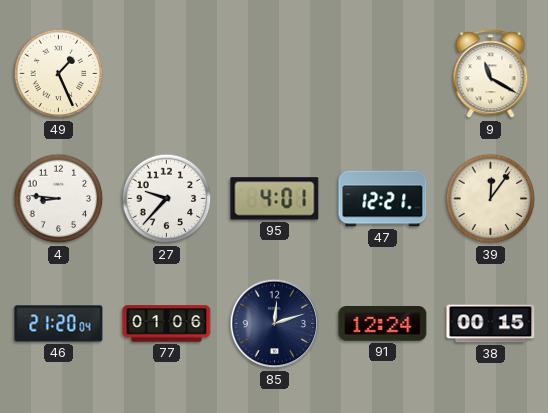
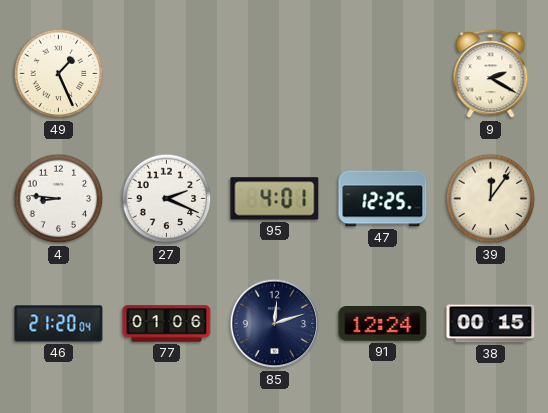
9: 11:20 -> 2:20
27: 9:37 -> 2:19
47: 12:21 -> 12:25
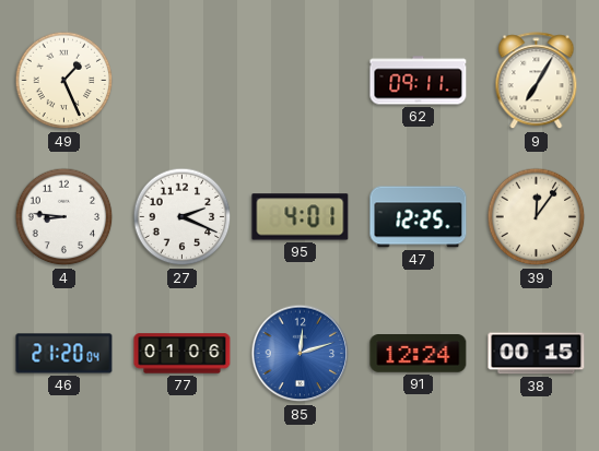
62: none -> 09:11
9: 2:20 -> 7:05
85 dial: navy -> blue
